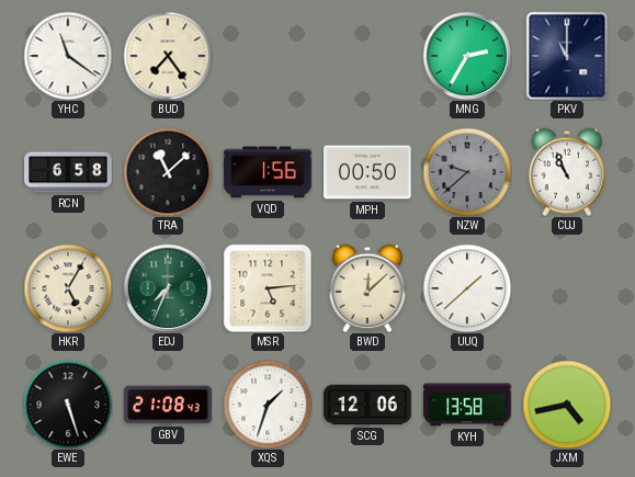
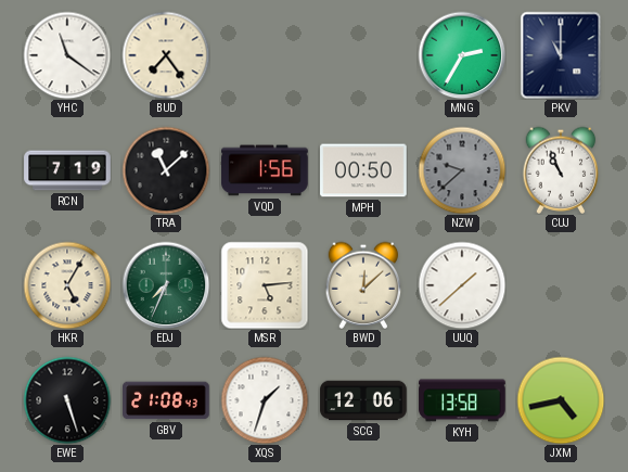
RCN: 6:58 -> 7:19
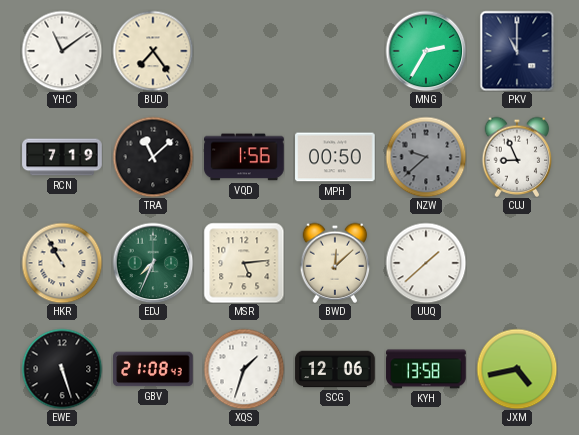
YHC: 11:21 -> 11:09
CUJ: 10:56 -> 8:56
HKR: 5:05 -> 10:55
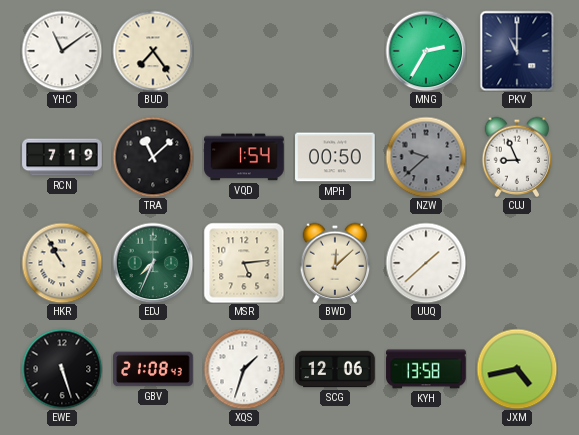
VQD: 1:56 -> 1:54
